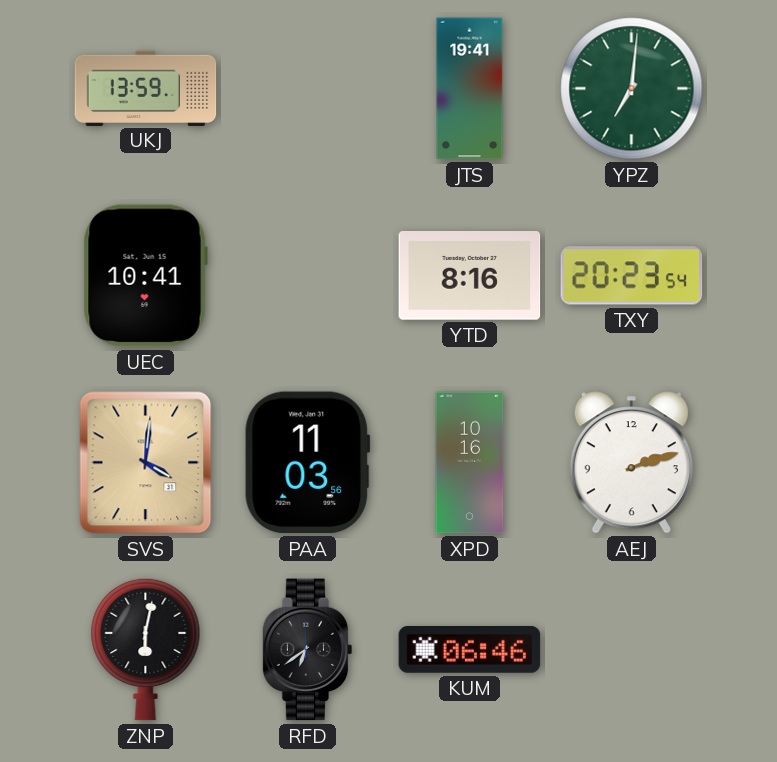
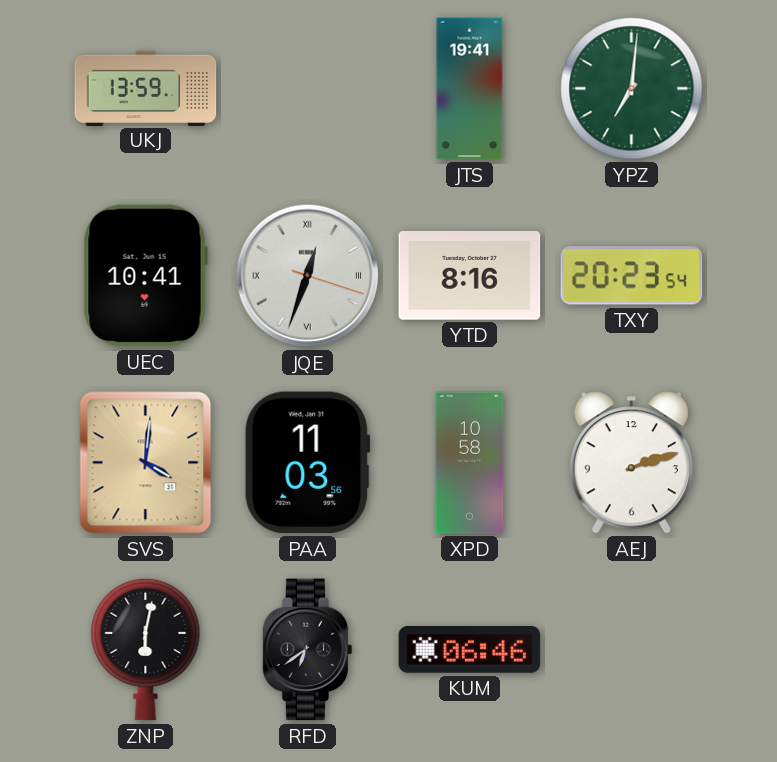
JQE: none -> 12:33
XPD: 10:16 -> 10:58
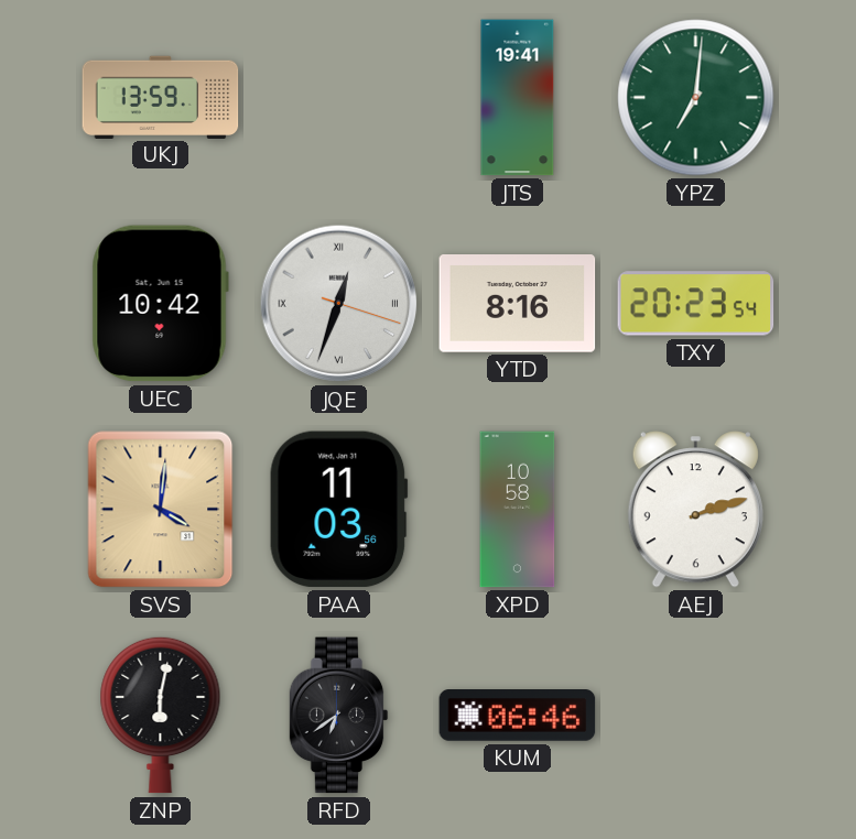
UEC: 10:41 -> 10:42
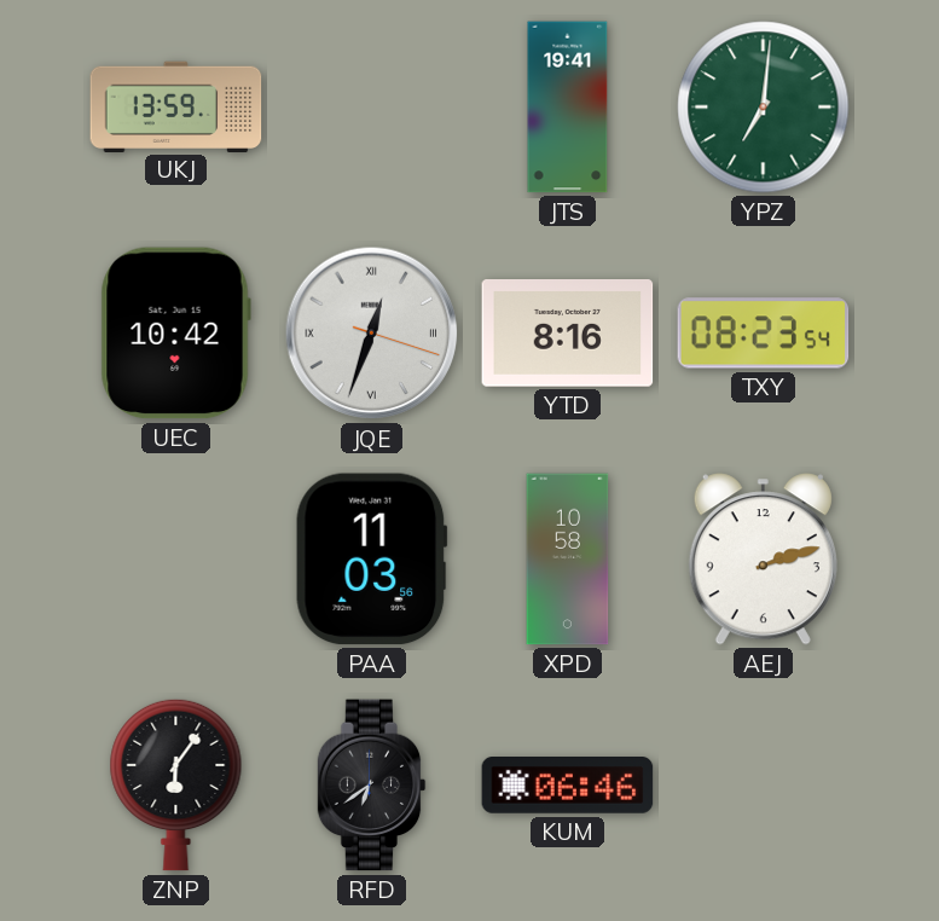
TXY: 20:23 -> 08:23
SVS: 4:01 -> none
ZNP: 6:02 -> 6:06
